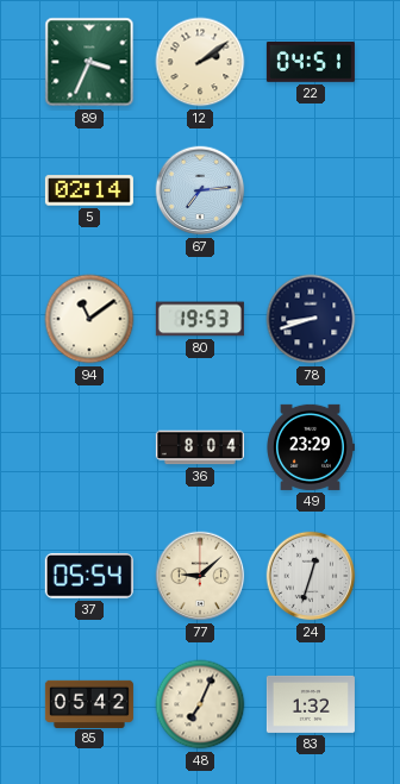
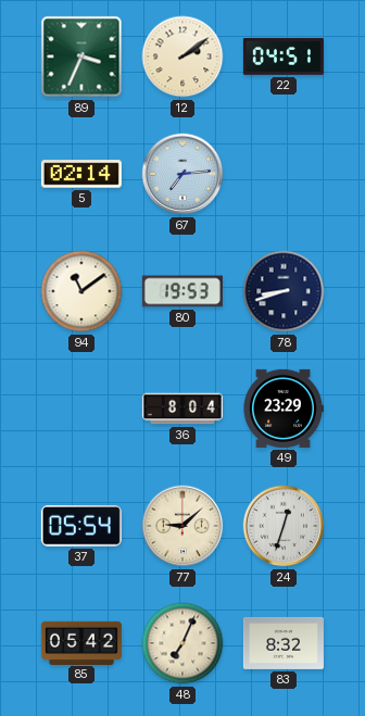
83: 1:32 -> 8:32
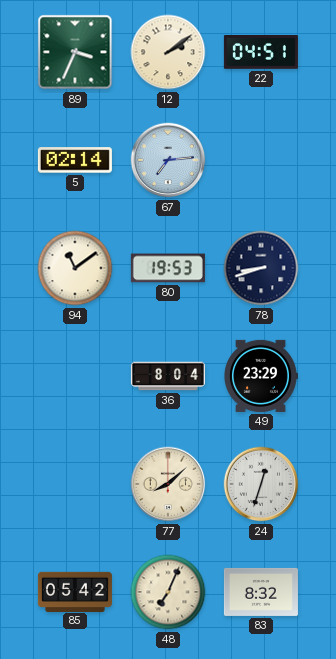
37: 05:54 -> none
77: 9:08 -> 8:08
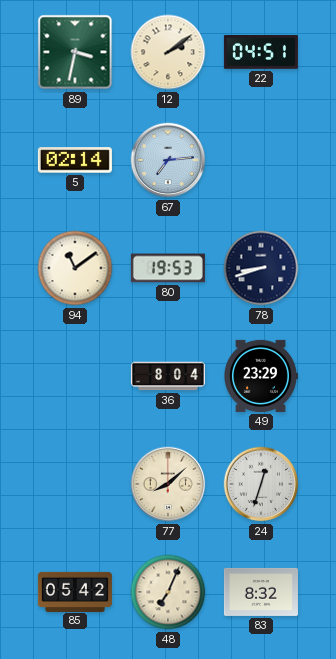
89: 3:34 -> 3:32
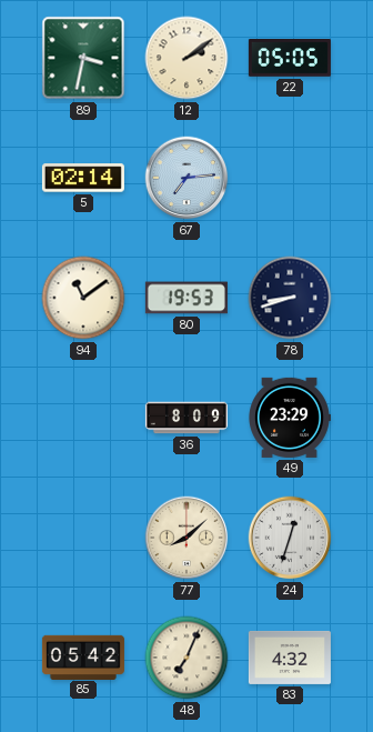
22: 04:51 -> 05:05
36: 8:04 -> 8:09
83: 8:32 -> 4:32
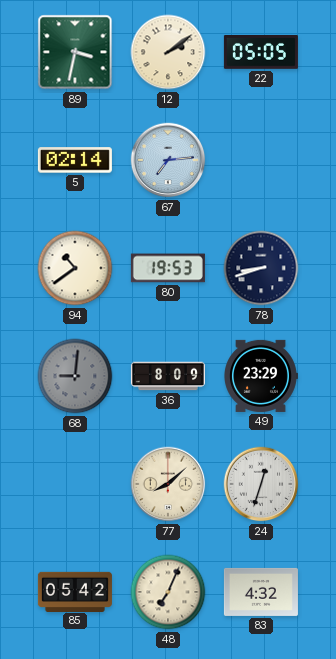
94: 11:09 -> 10:39
68: none -> 9:01
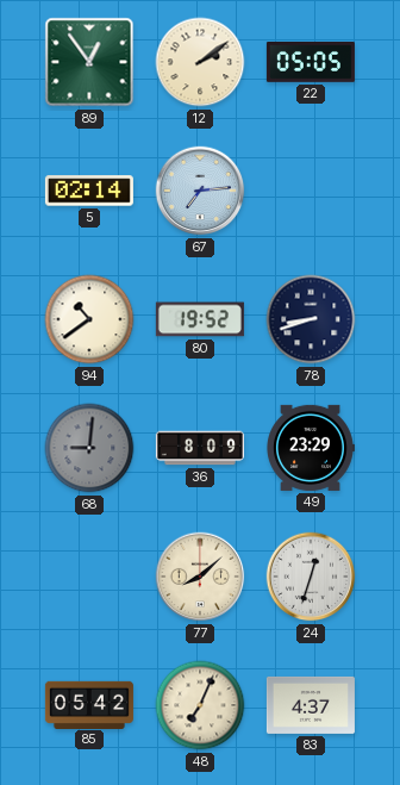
89: 3:32 -> 12:54
80: 19:53 -> 19:52
83: 4:32 -> 4:37
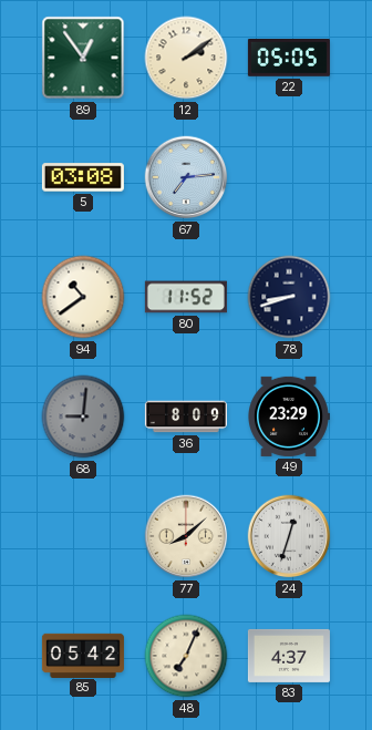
5: 02:14 -> 03:08
80: 19:52 -> 11:52
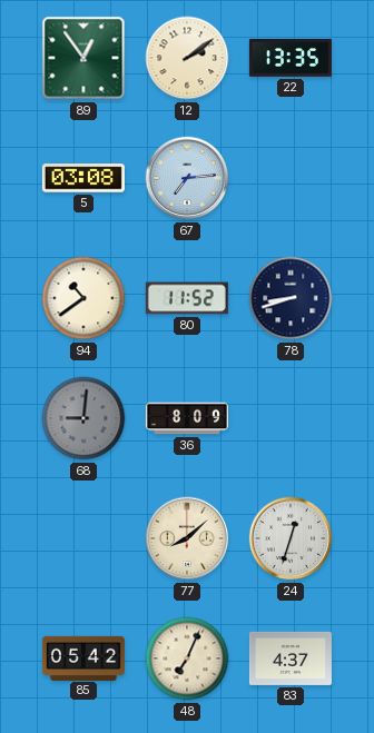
22: 05:05 -> 13:35
49: 23:29 -> none
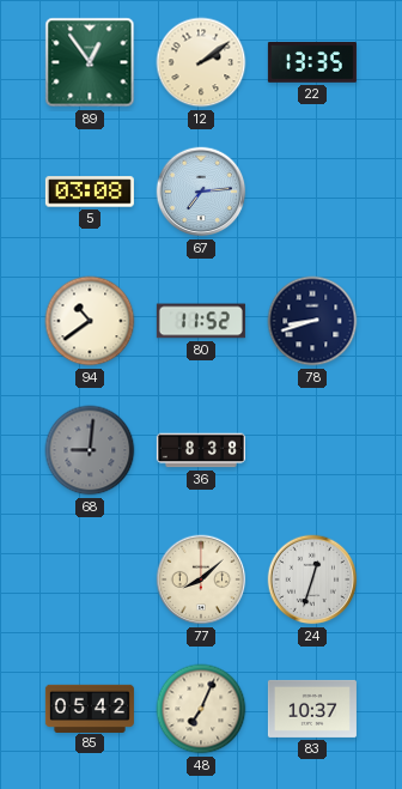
36: 8:09 -> 8:38
83: 4:37 -> 10:37
